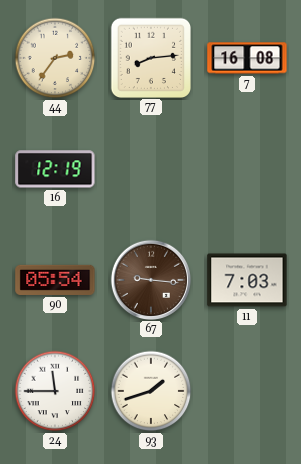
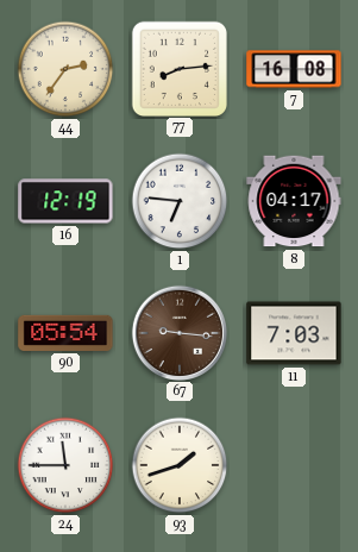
1: none -> 6:46
8: none -> 04:17
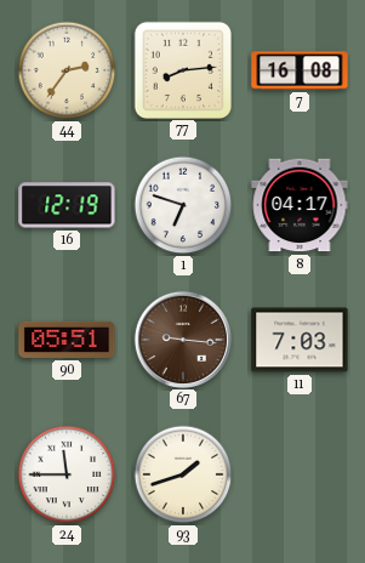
1: 6:46 -> 6:48
90: 05:54 -> 05:51
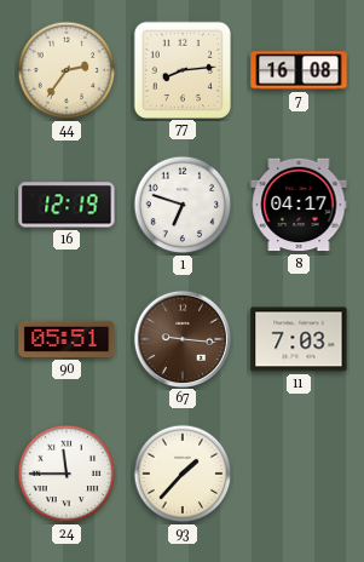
93: 1:42 -> 1:37
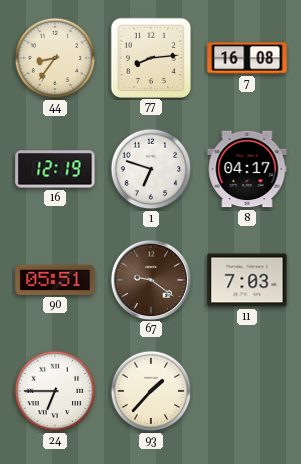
44: 2:36 -> 8:36
67: 9:16 -> 9:21
24: 11:45 -> 6:45
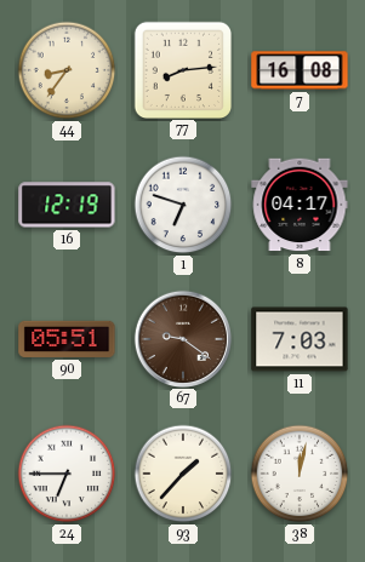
38: none -> 12:02
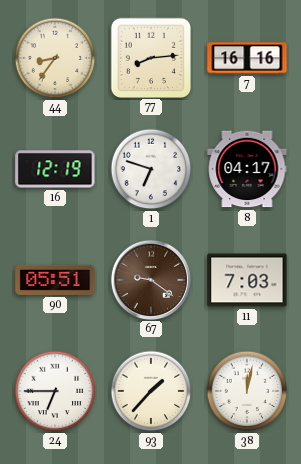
7: 16:08 -> 16:16
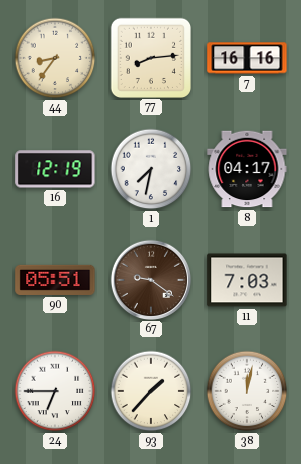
1: 6:48 -> 7:32
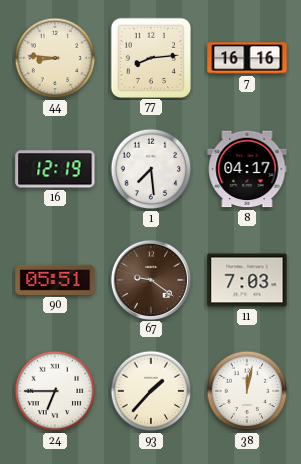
44: 8:36 -> 8:46
1: 7:32 -> 7:29
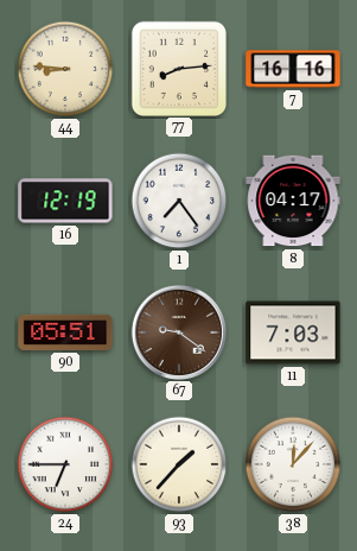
1: 7:29 -> 7:24
38: 12:02 -> 12:07
